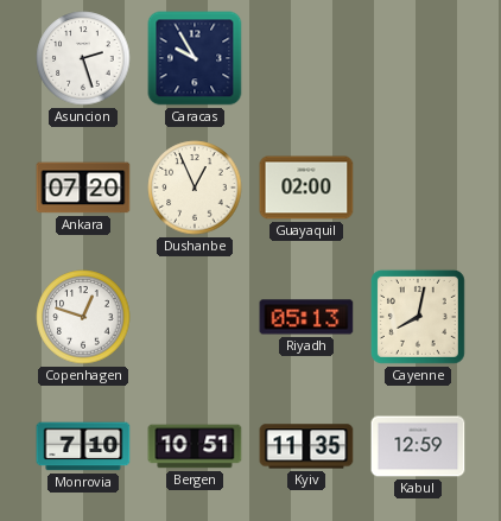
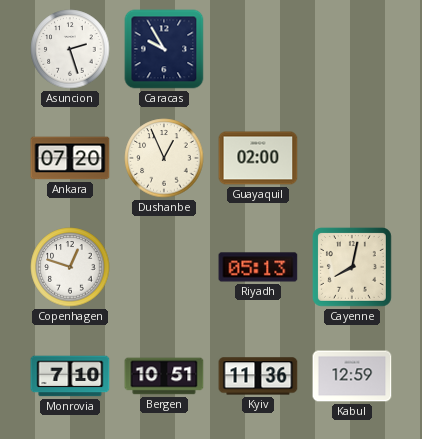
Kyiv: 11:35 -> 11:36
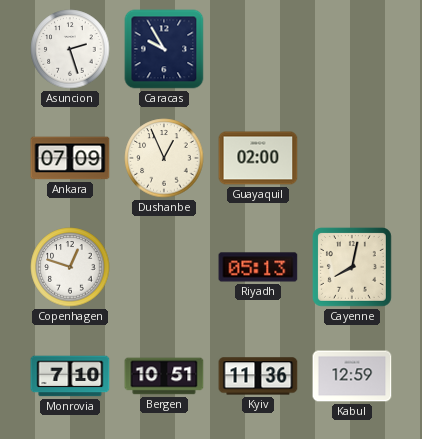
Ankara: 07:20 -> 07:09
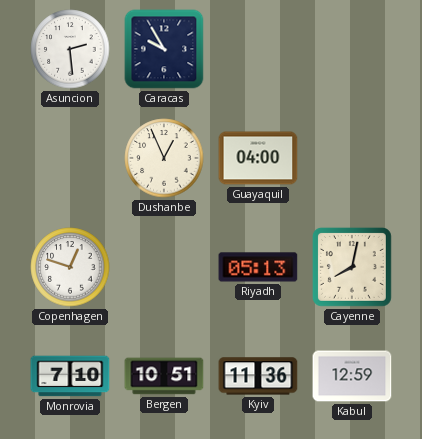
Asuncion: 2:27 -> 2:29
Ankara: 07:09 -> none
Guayaquil: 02:00 -> 04:00
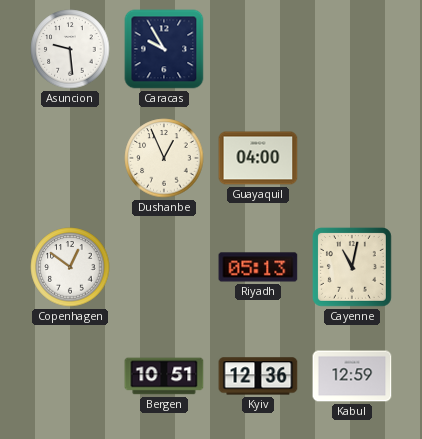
Asuncion: 2:29 -> 9:29
Copenhagen: 12:48 -> 12:51
Cayenne: 8:02 -> 11:02
Monrovia: 7:10 -> none
Kyiv: 11:36 -> 12:36
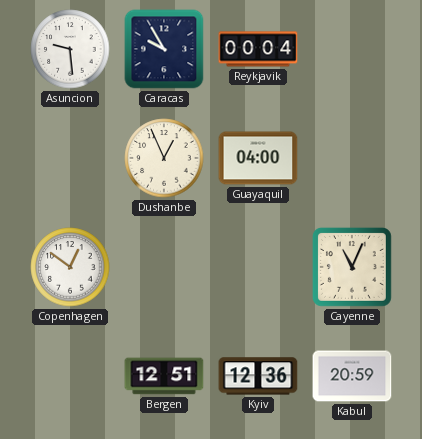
Reykjavik: none -> 00:04
Riyadh: 05:13 -> none
Cayenne: 11:02 -> 11:04
Bergen: 10:51 -> 12:51
Kabul: 12:59 -> 20:59
